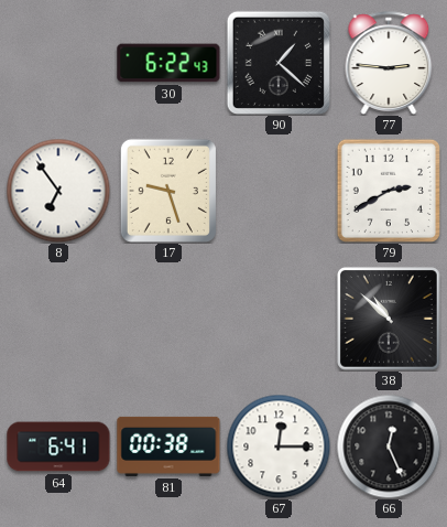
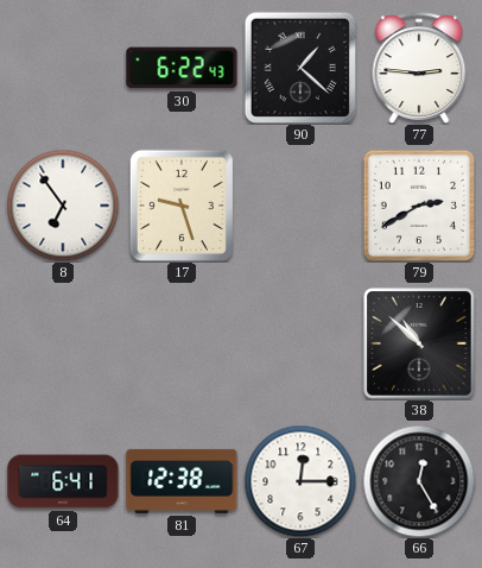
81: 00:38 -> 12:38
66: 12:26 -> 12:25
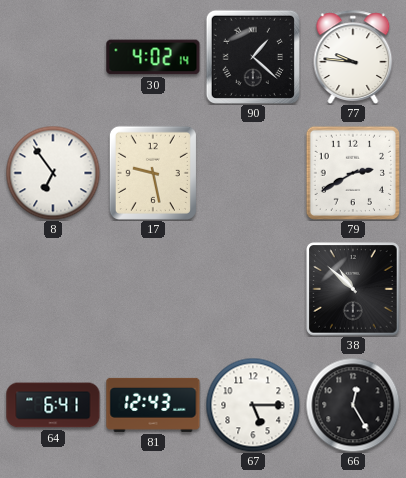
30: 6:22 -> 4:02
77: 2:46 -> 9:46
17: 9:27 -> 9:28
81: 12:38 -> 12:43
67: 12:15 -> 5:15
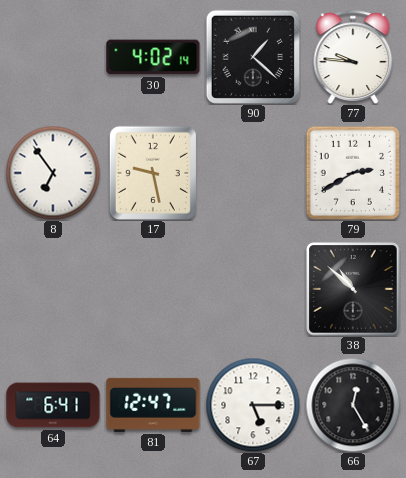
81: 12:43 -> 12:47
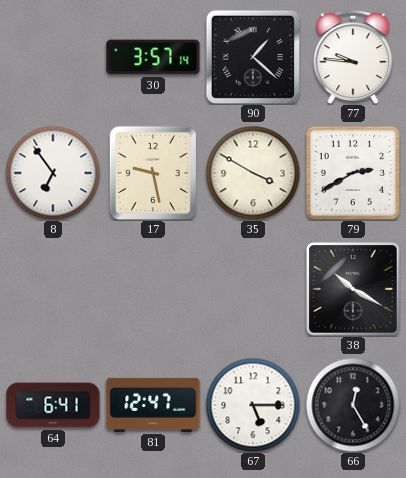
30: 4:02 -> 3:57
35: none -> 3:50
38: 10:52 -> 10:20
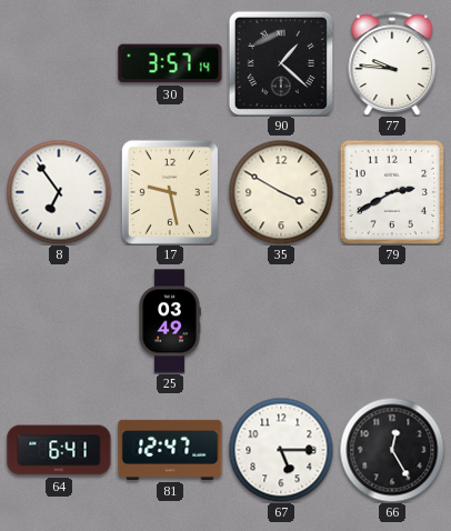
25: none -> 03:49
38: 10:20 -> none
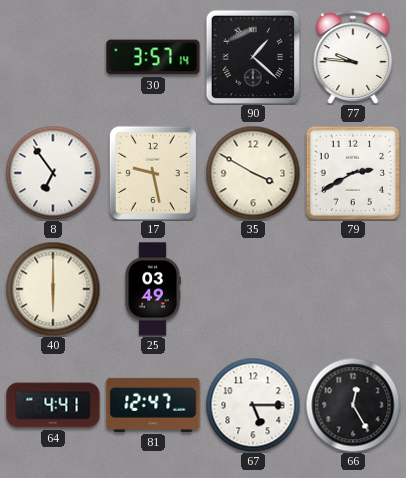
40: none -> 6:00
64: 6:41 -> 4:41
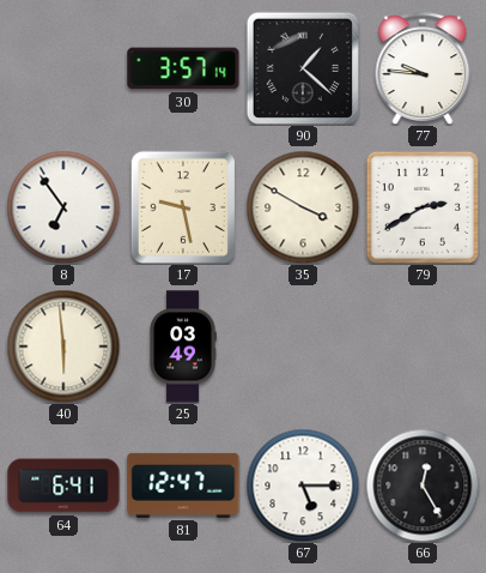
40: 6:00 -> 5:59
64: 4:41 -> 6:41
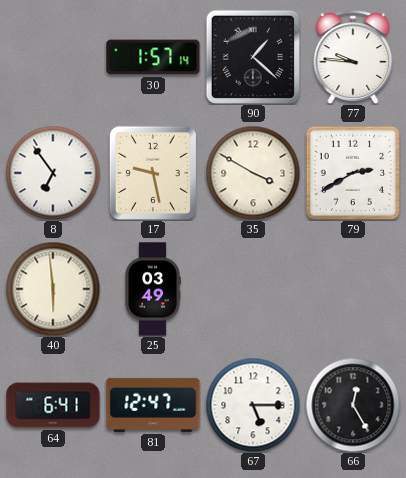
30: 3:57 -> 1:57
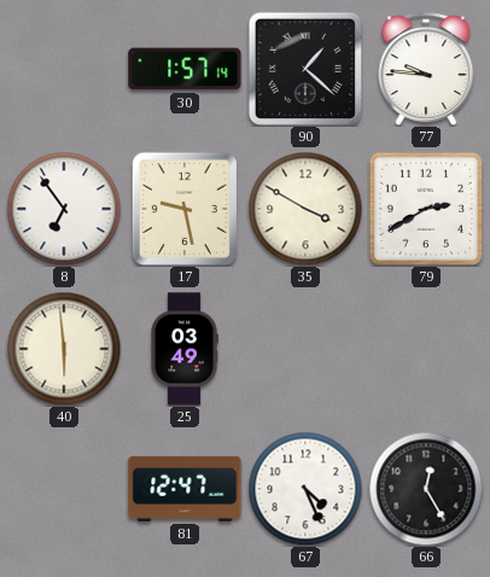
64: 6:41 -> none
67: 5:15 -> 4:26
